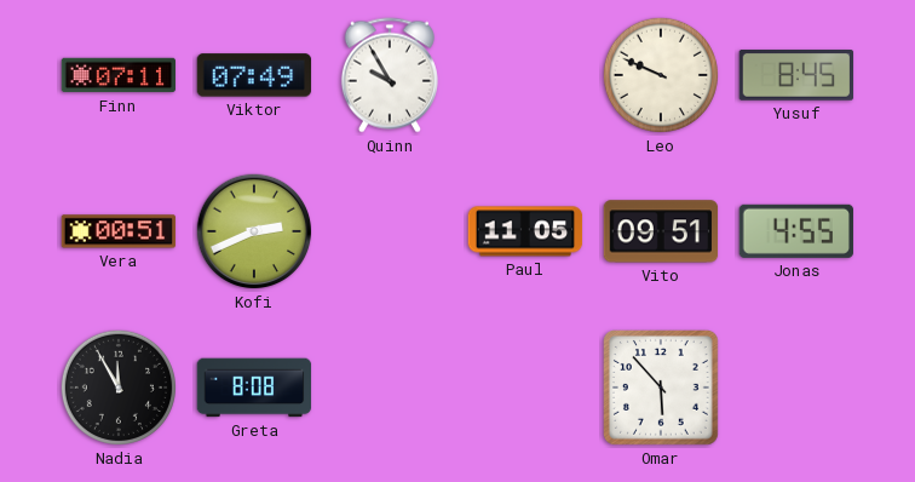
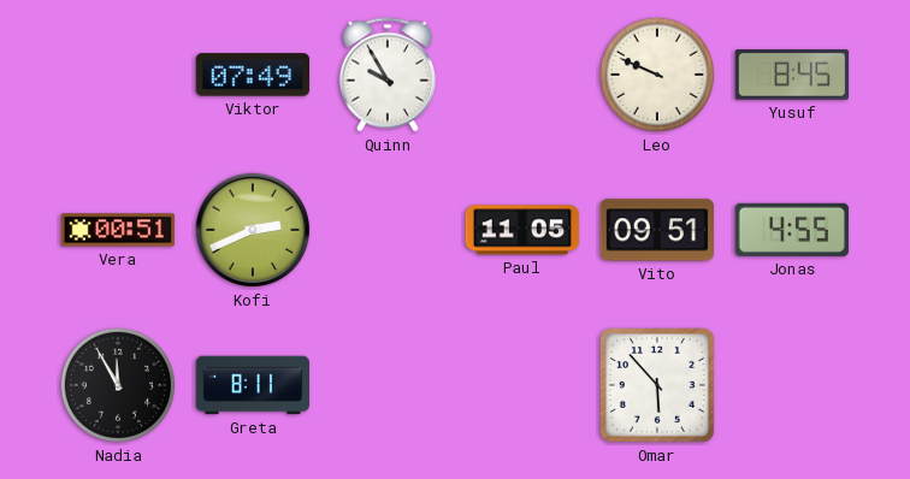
Finn: 07:11 -> none
Greta: 8:08 -> 8:11
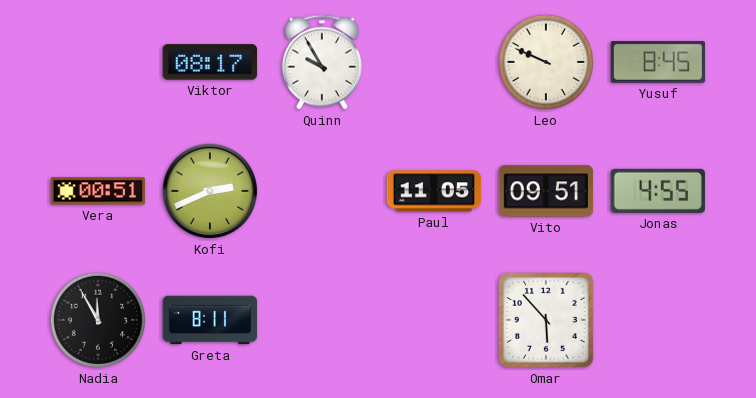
Viktor: 07:49 -> 08:17
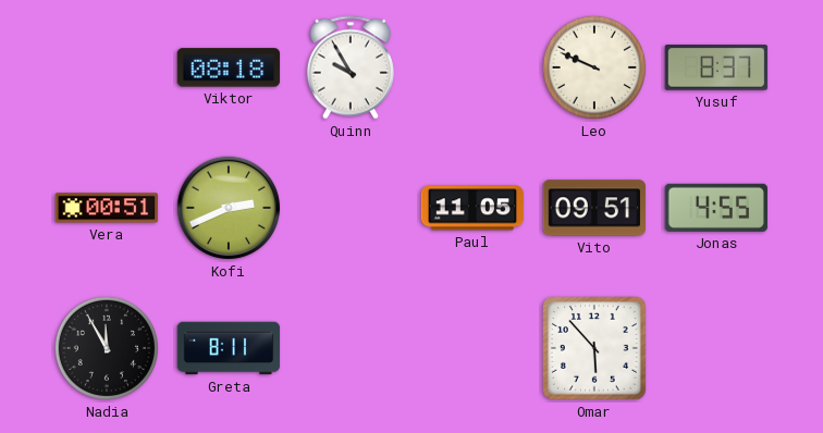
Viktor: 08:17 -> 08:18
Yusuf: 8:45 -> 8:37
